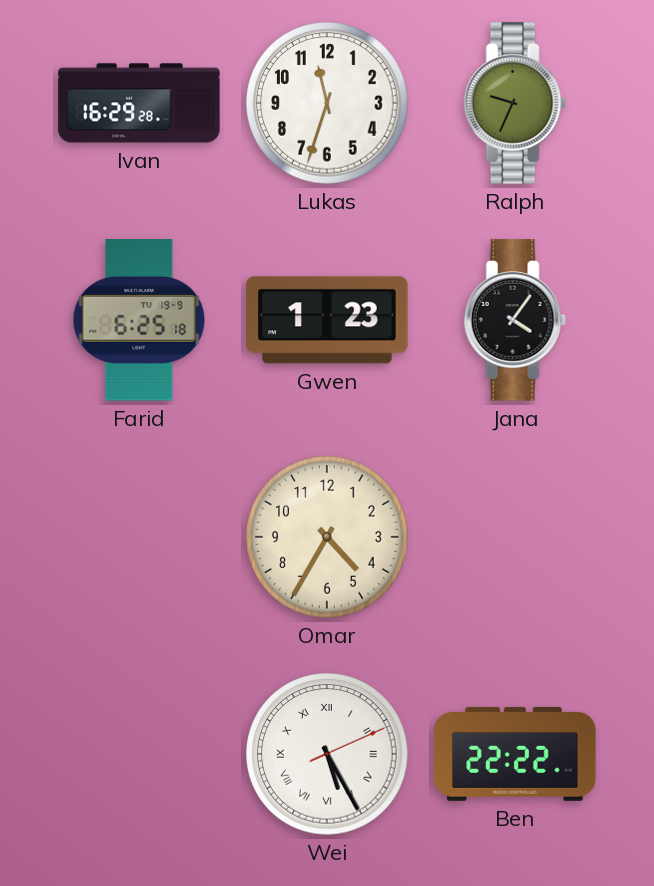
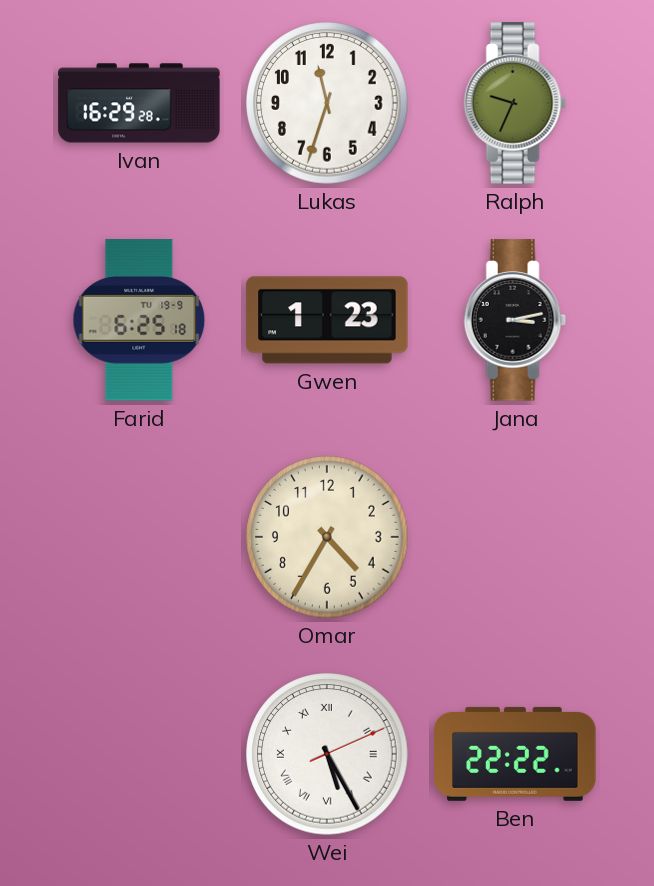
Jana: 4:06 -> 3:13
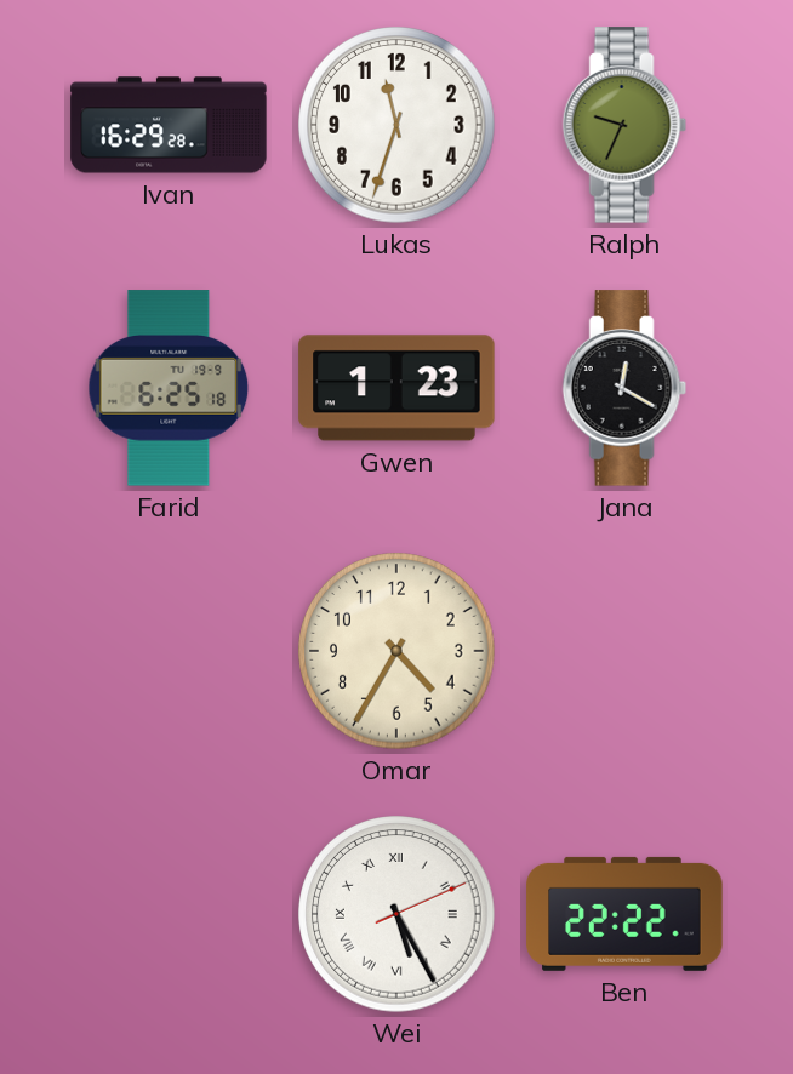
Jana: 3:13 -> 12:20
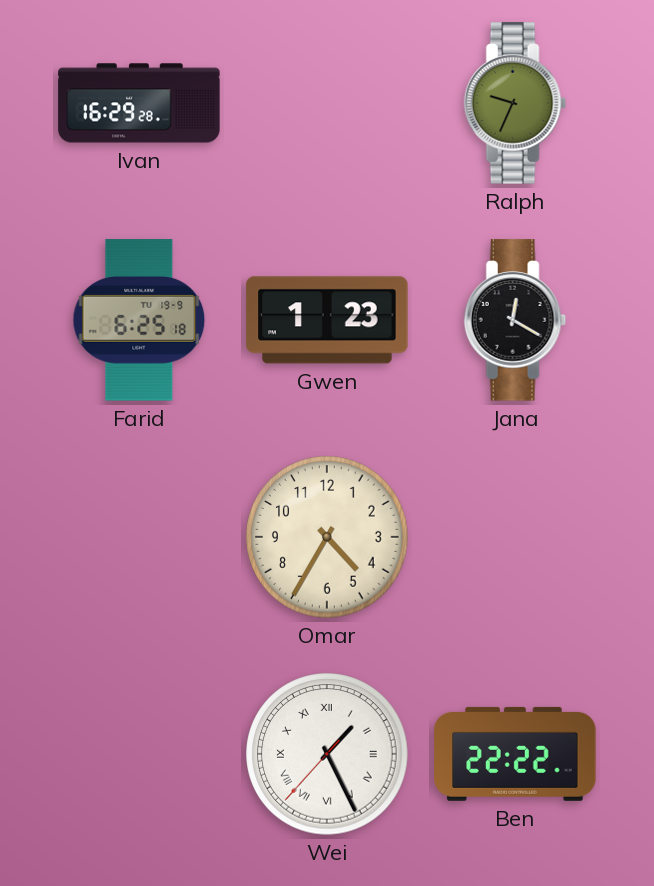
Lukas: 11:33 -> none
Wei: 5:25 -> 1:25
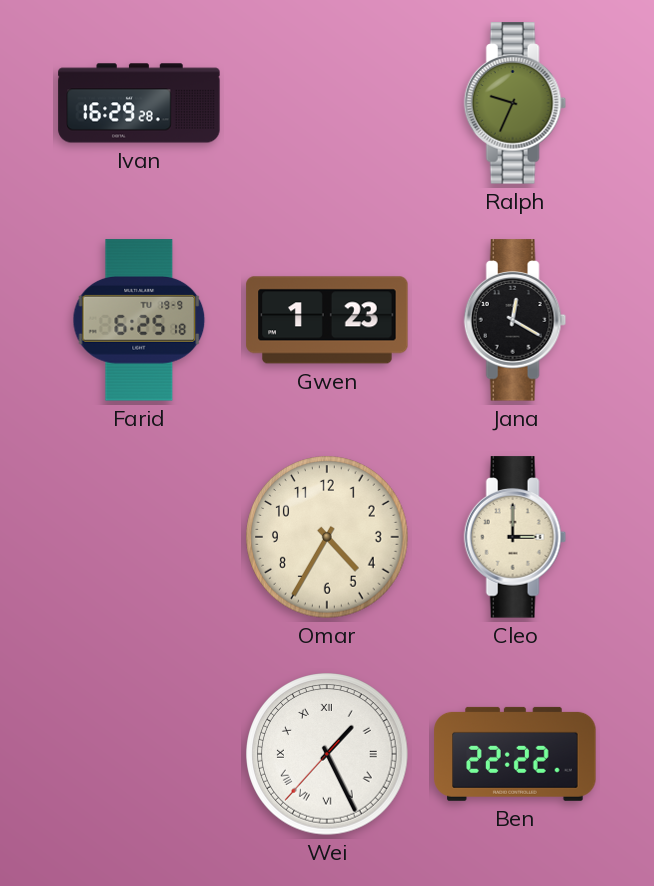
Cleo: none -> 3:00
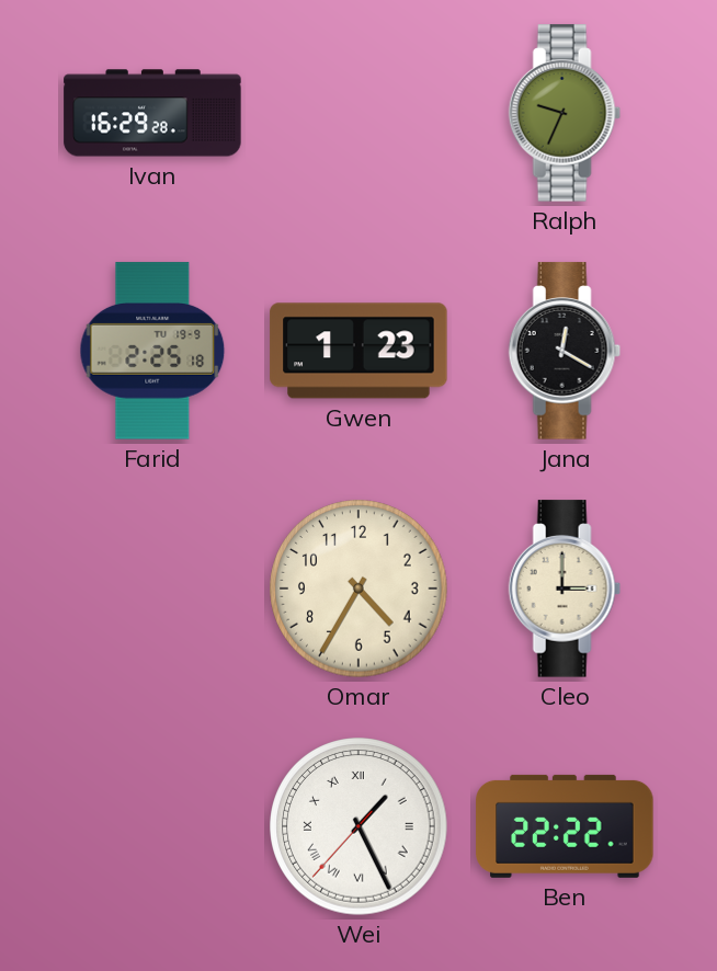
Farid: 6:25 -> 2:25
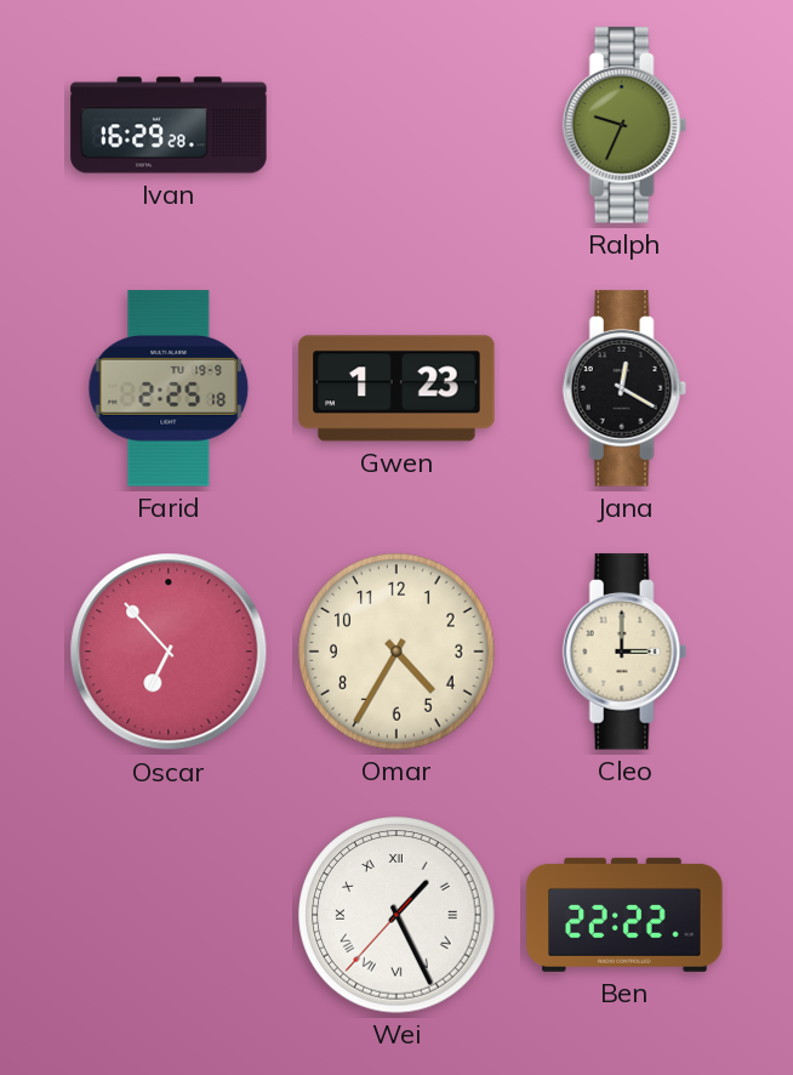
Oscar: none -> 6:53
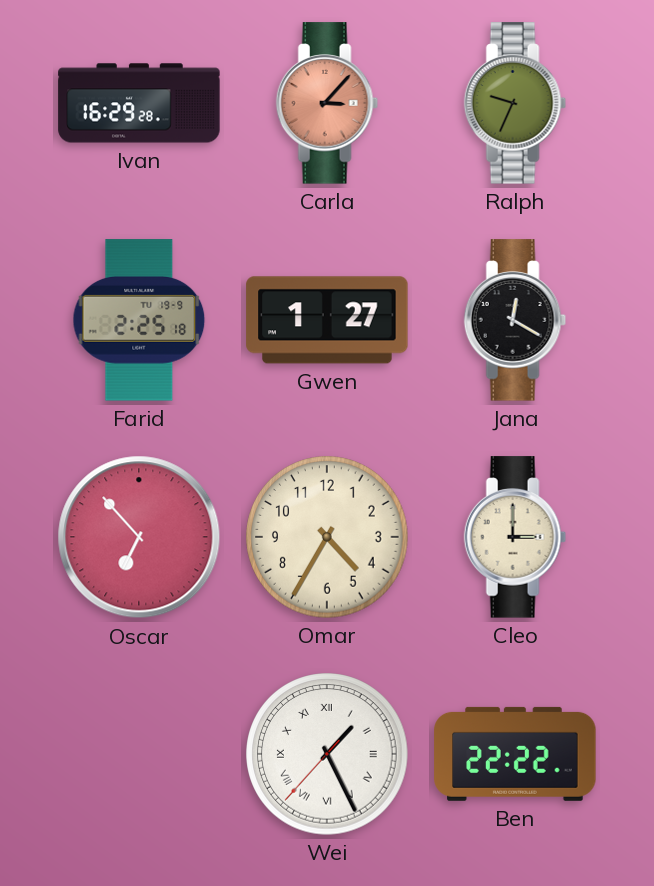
Carla: none -> 3:07
Gwen: 1:23 -> 1:27
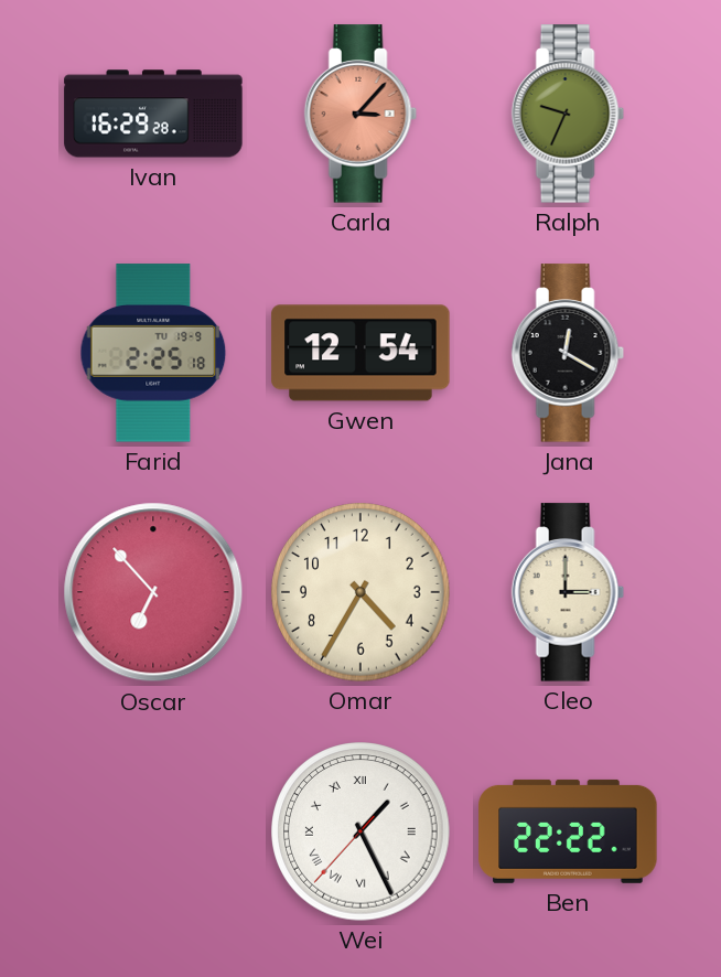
Gwen: 1:27 -> 12:54
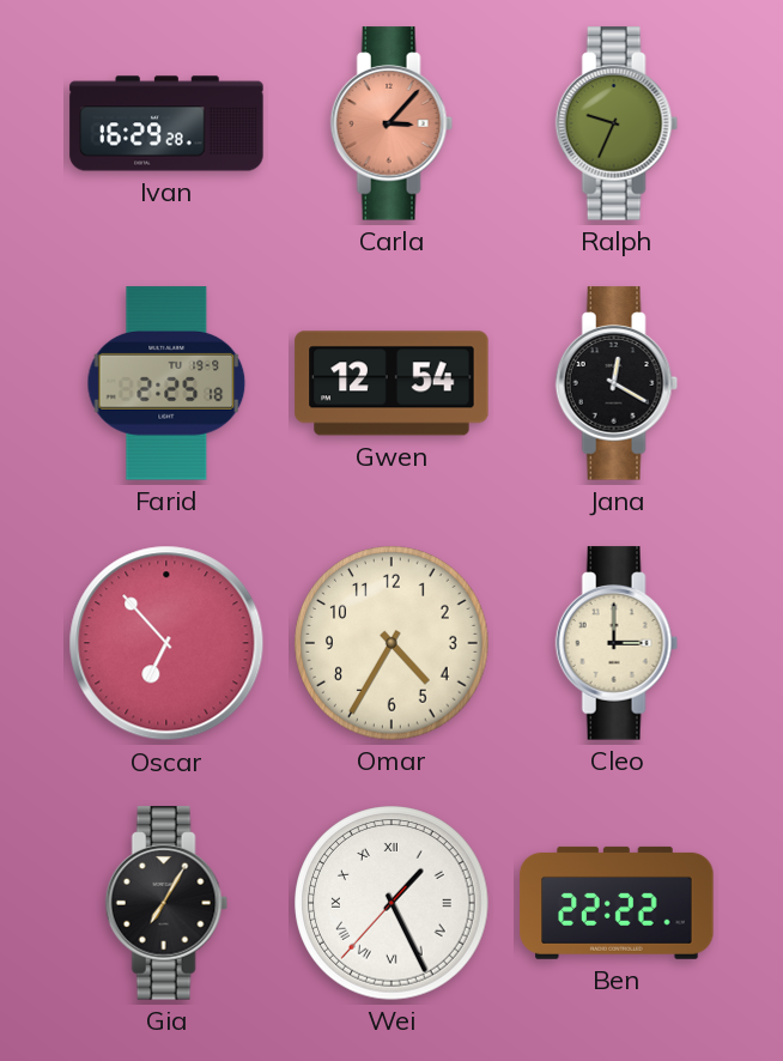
Gia: none -> 7:05
